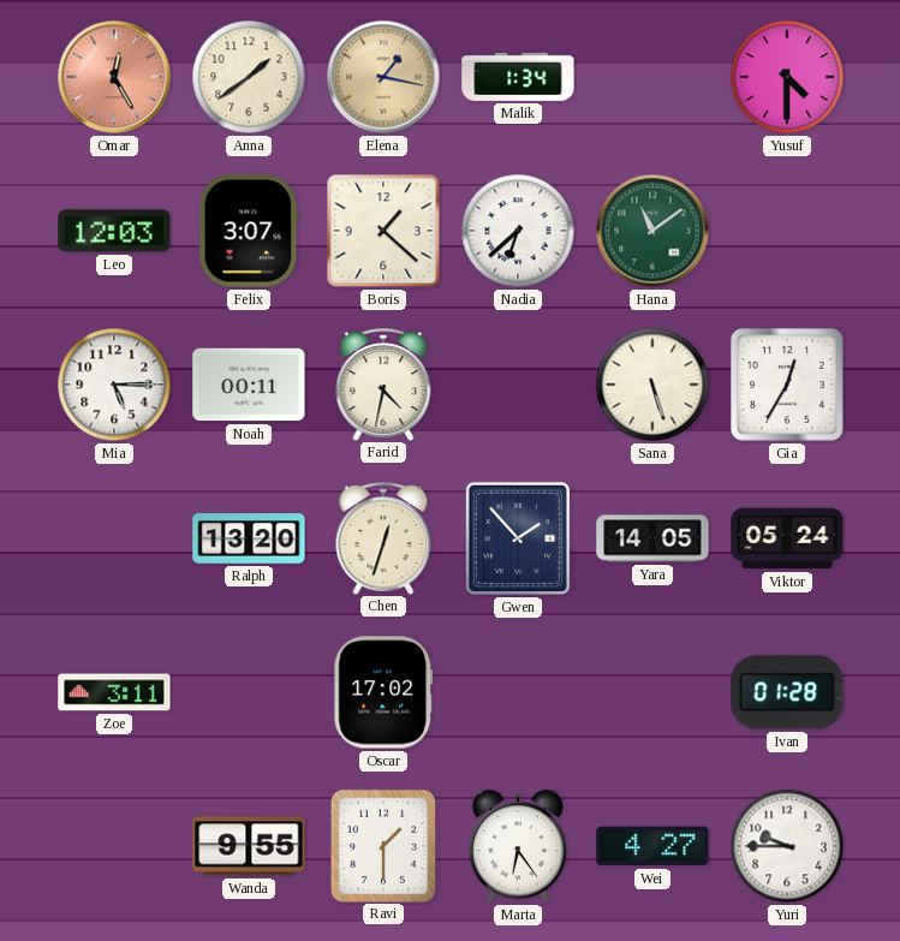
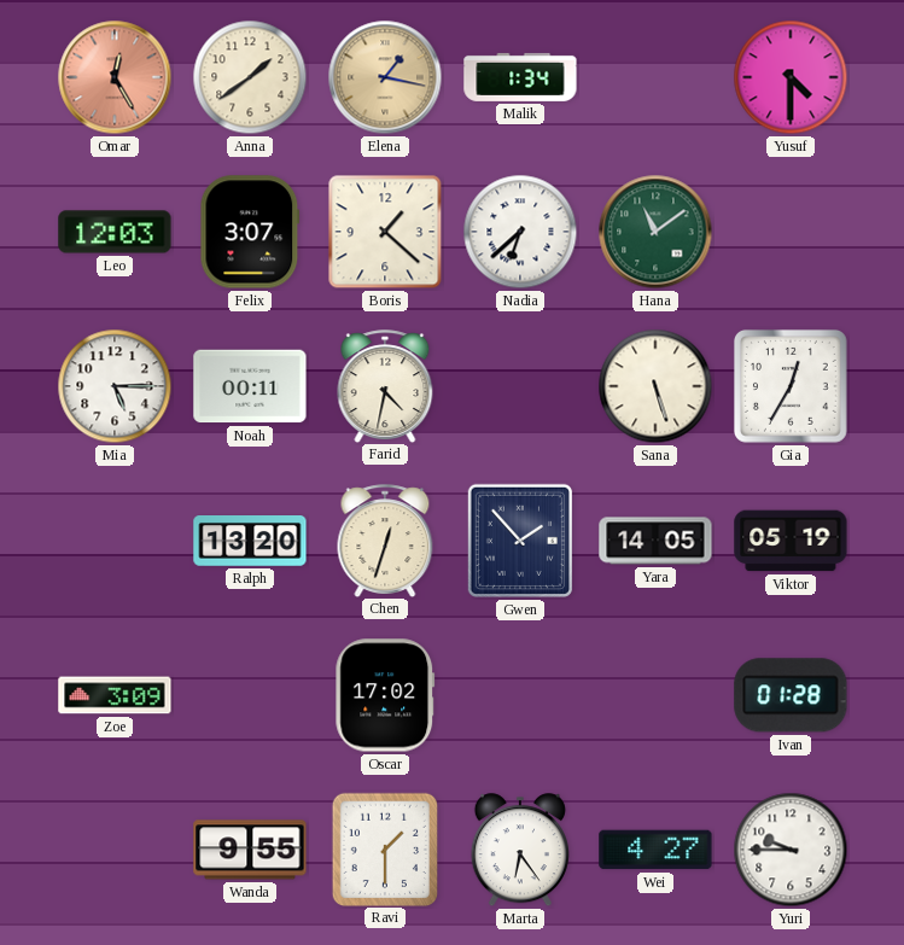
Viktor: 05:24 -> 05:19
Zoe: 3:11 -> 3:09
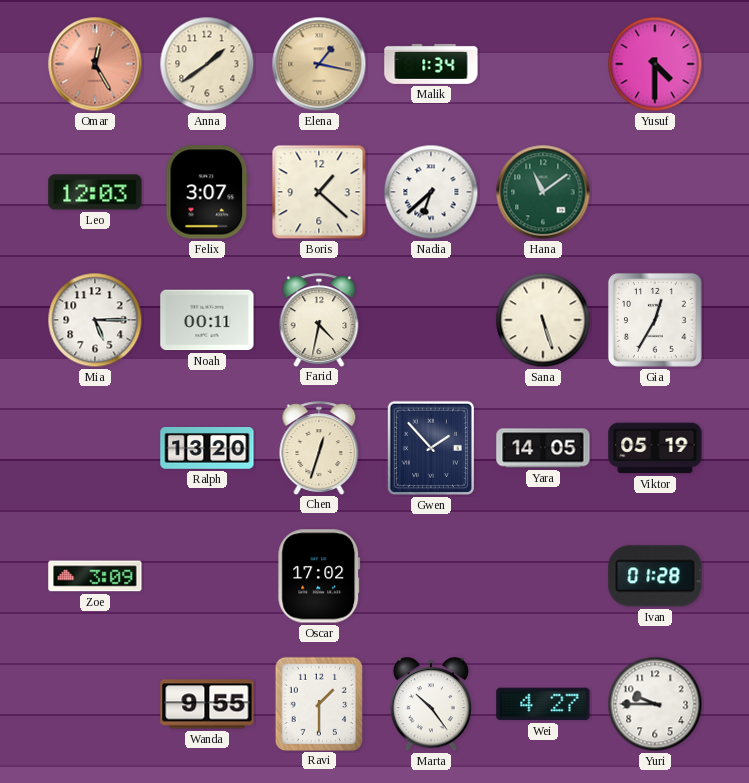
Marta: 6:24 -> 10:24
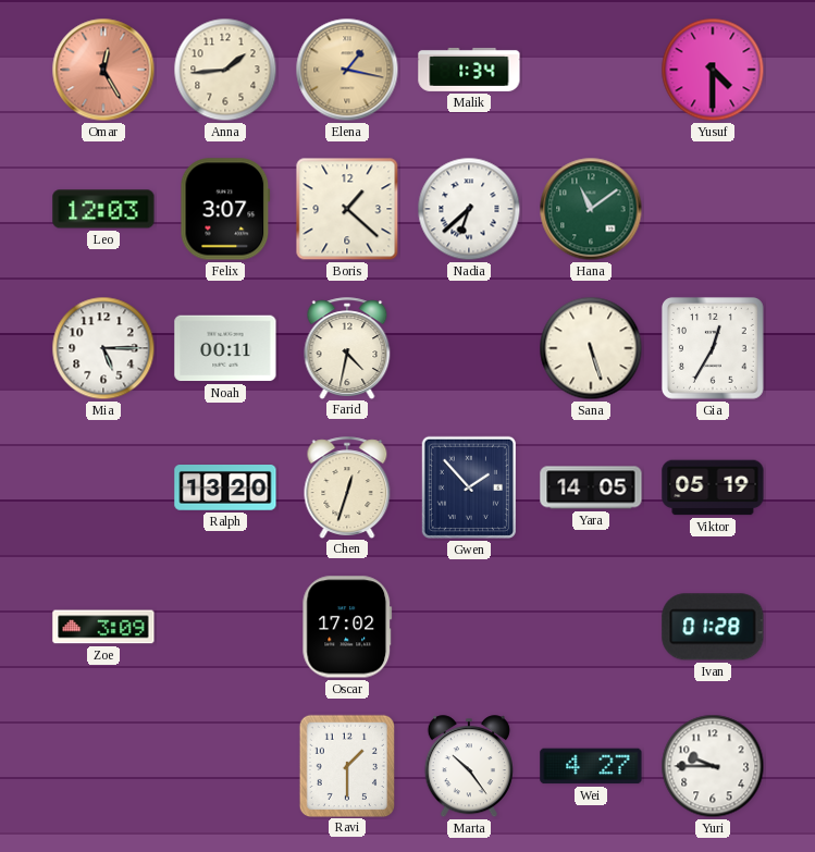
Anna: 1:39 -> 1:44
Wanda: 9:55 -> none
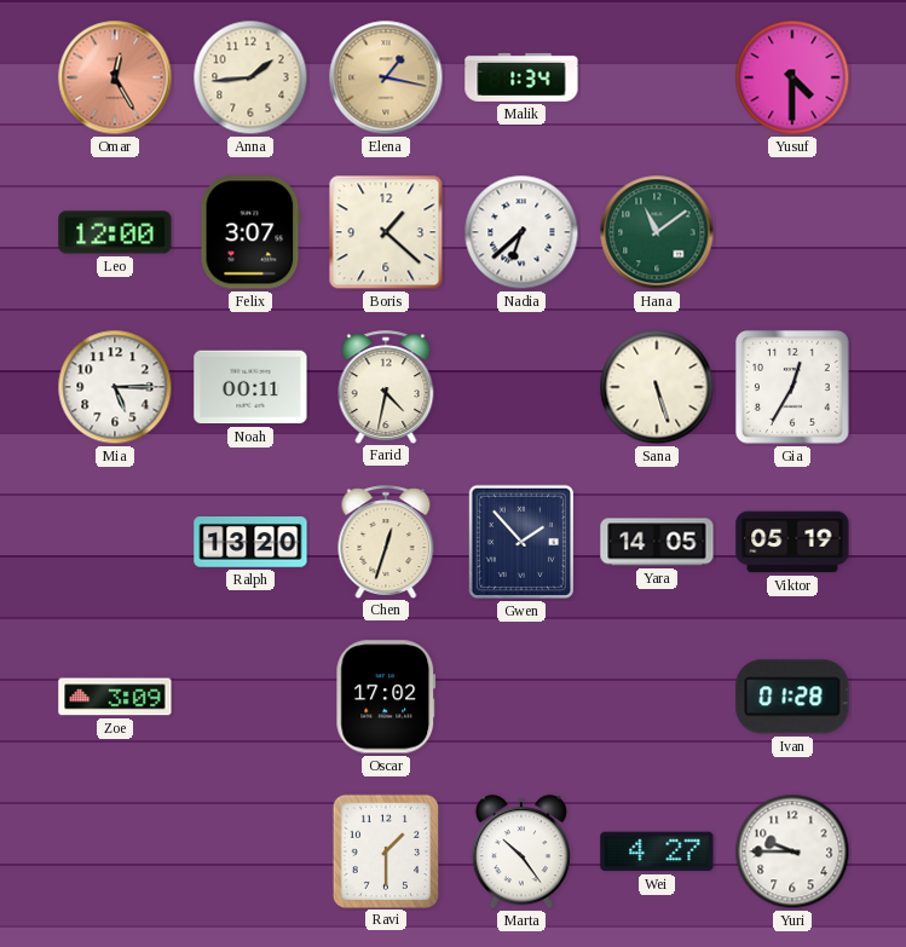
Leo: 12:03 -> 12:00
